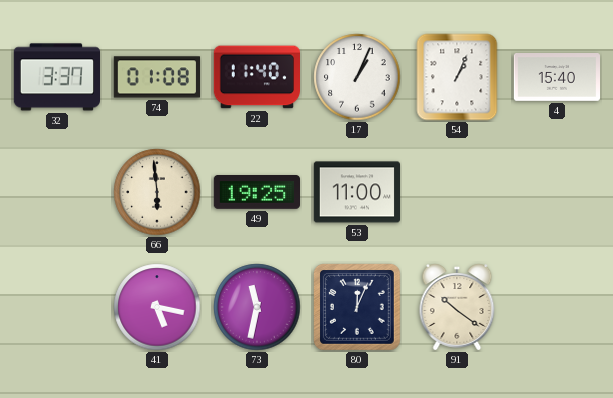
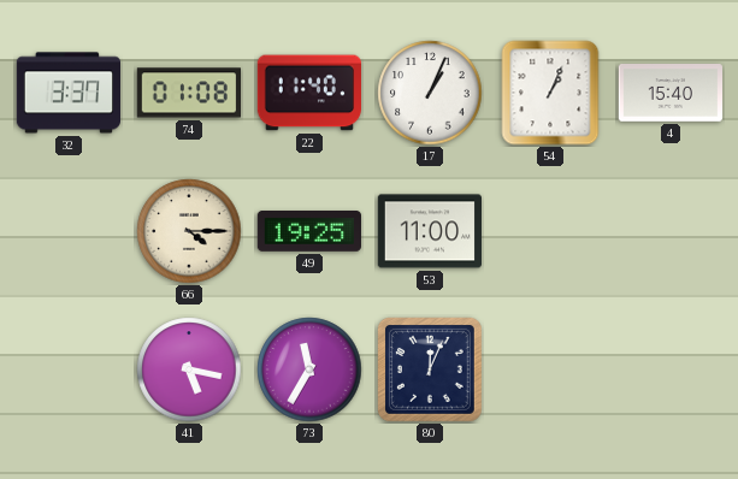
66: 5:59 -> 4:15
73: 11:32 -> 11:35
91: 10:21 -> none
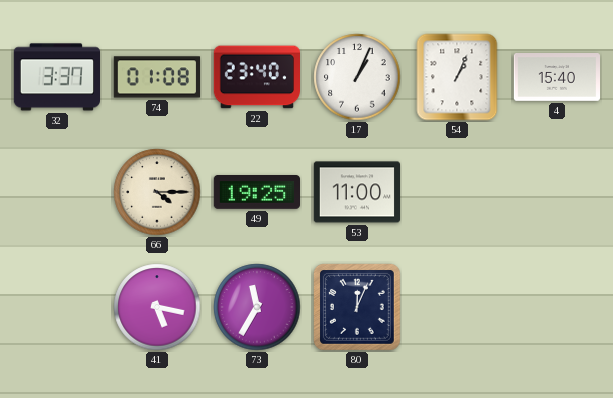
22: 11:40 -> 23:40
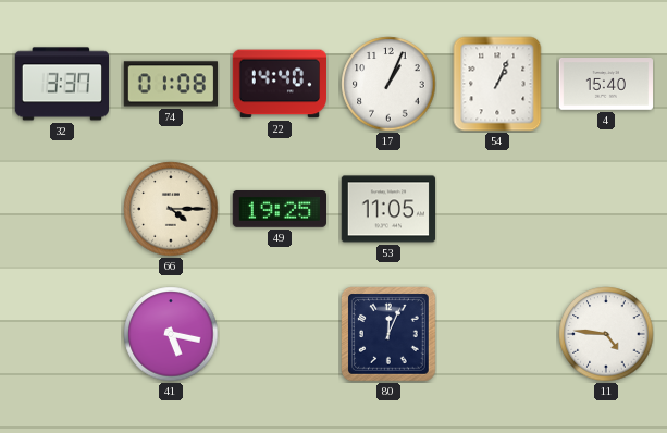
22: 23:40 -> 14:40
53: 11:00 -> 11:05
73: 11:35 -> none
11: none -> 4:46
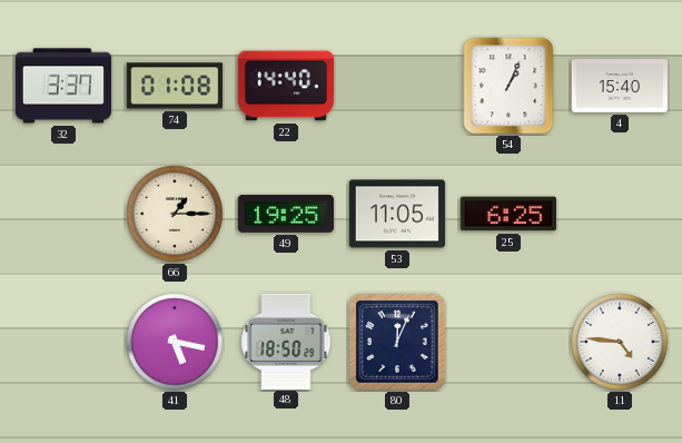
17: 1:04 -> none
66: 4:15 -> 1:15
25: none -> 6:25
48: none -> 18:50
